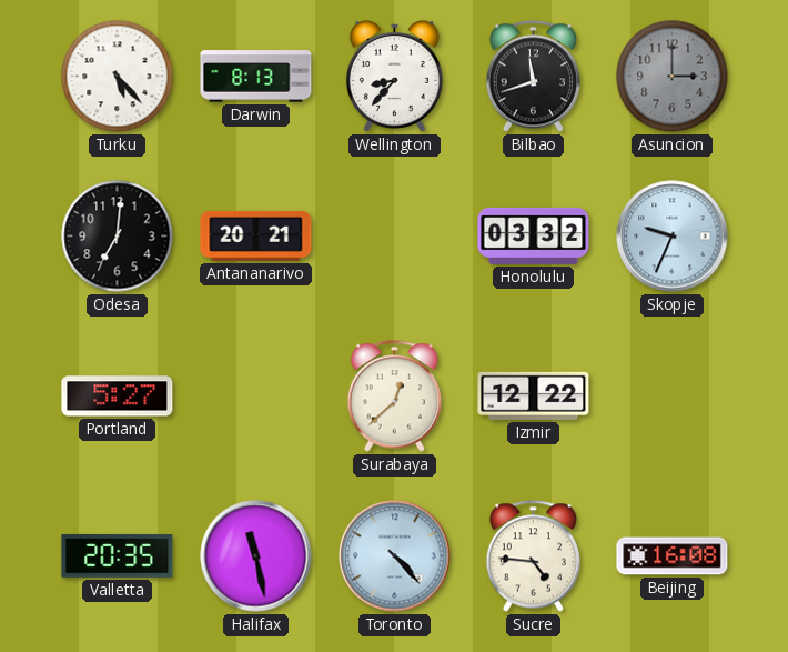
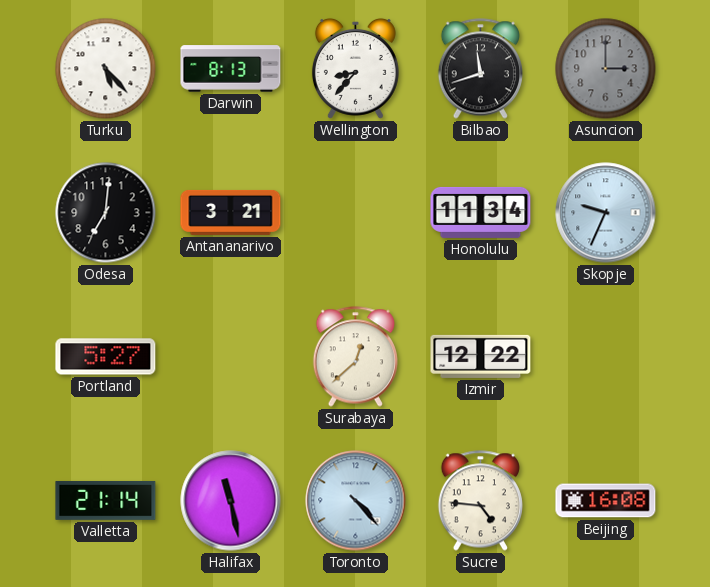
Antananarivo: 20:21 -> 3:21
Honolulu: 03:32 -> 11:34
Valletta: 20:35 -> 21:14
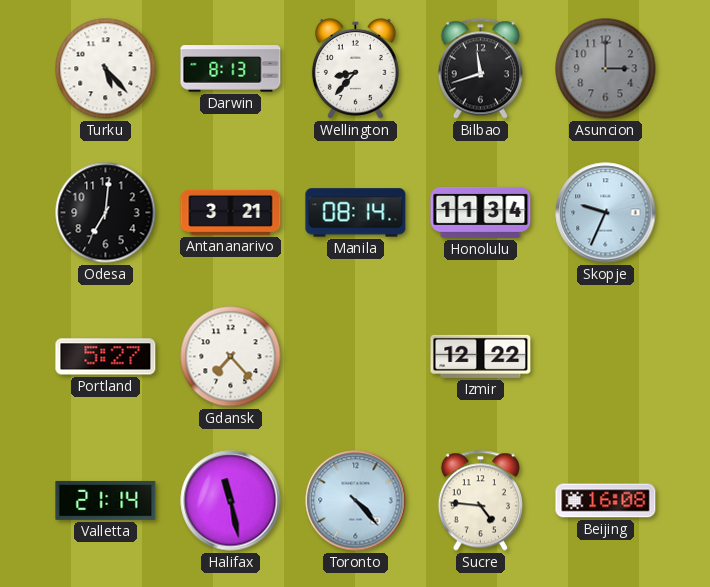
Manila: none -> 08:14
Gdansk: none -> 7:23
Surabaya: 12:38 -> none
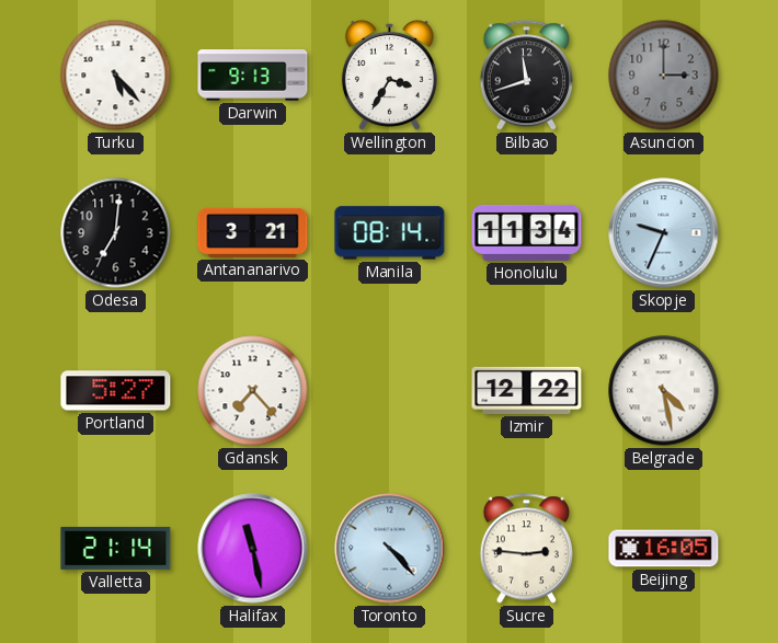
Darwin: 8:13 -> 9:13
Wellington: 8:37 -> 3:35
Belgrade: none -> 4:28
Sucre: 4:46 -> 2:46
Beijing: 16:08 -> 16:05
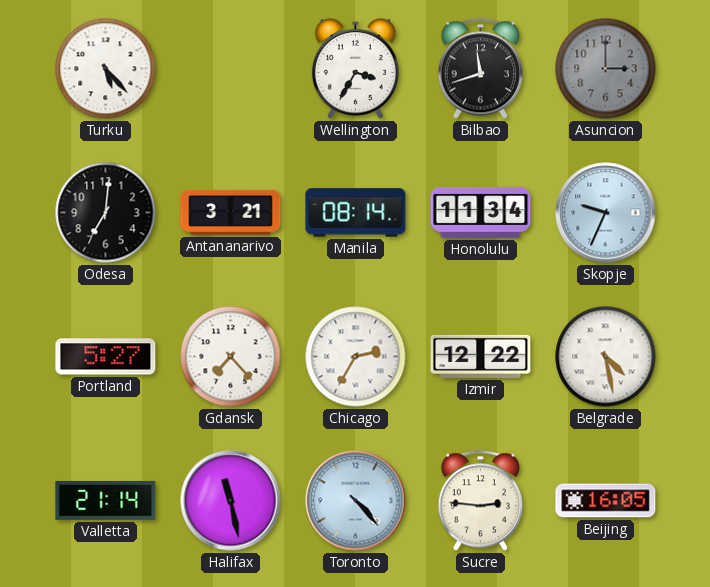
Darwin: 9:13 -> none
Chicago: none -> 2:35
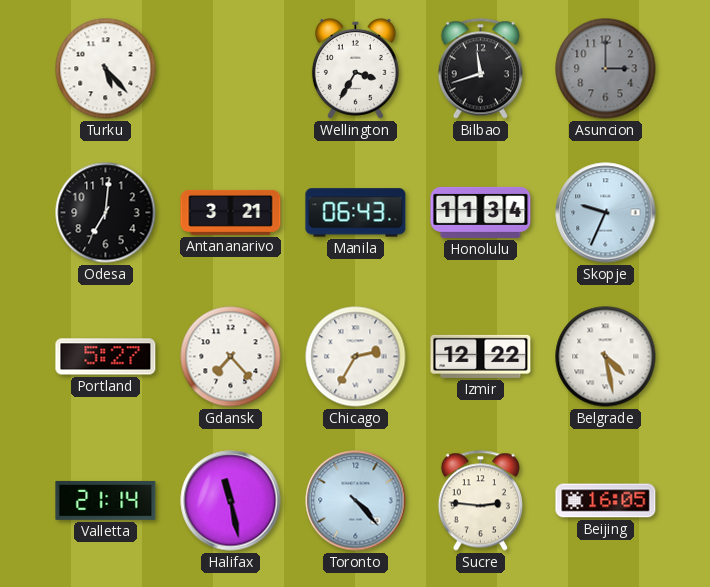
Manila: 08:14 -> 06:43
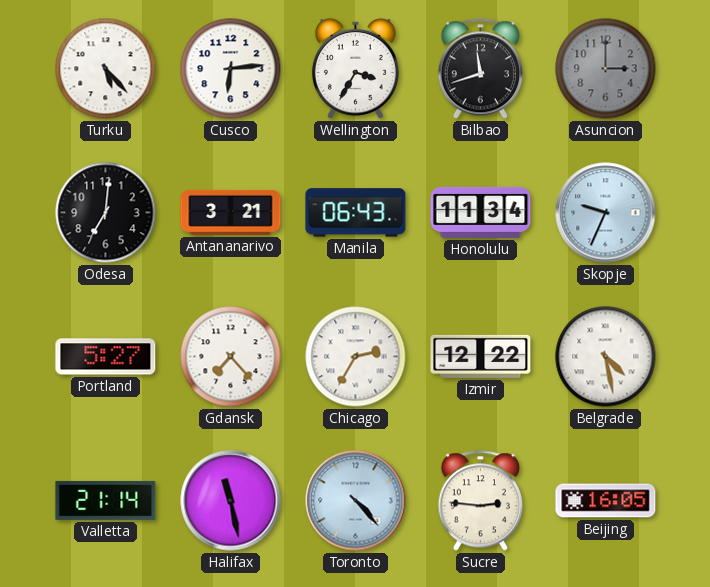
Cusco: none -> 6:14
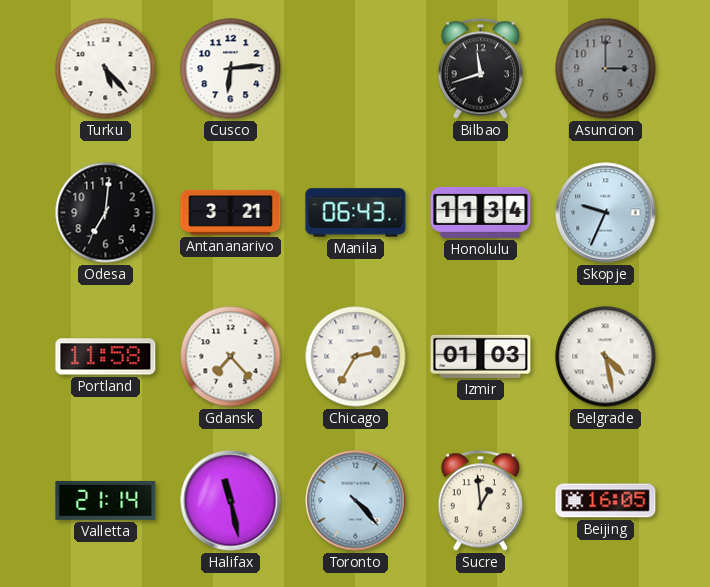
Wellington: 3:35 -> none
Portland: 5:27 -> 11:58
Izmir: 12:22 -> 01:03
Sucre: 2:46 -> 12:59
